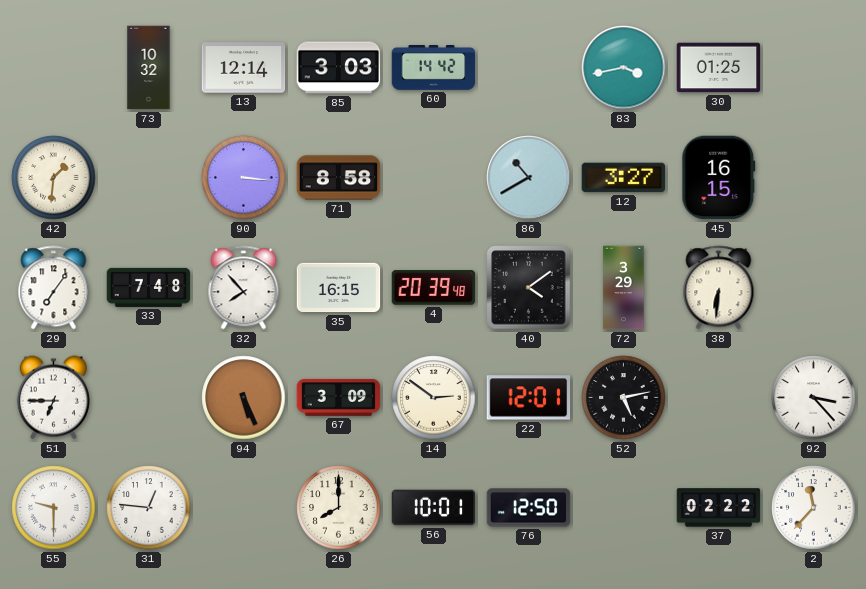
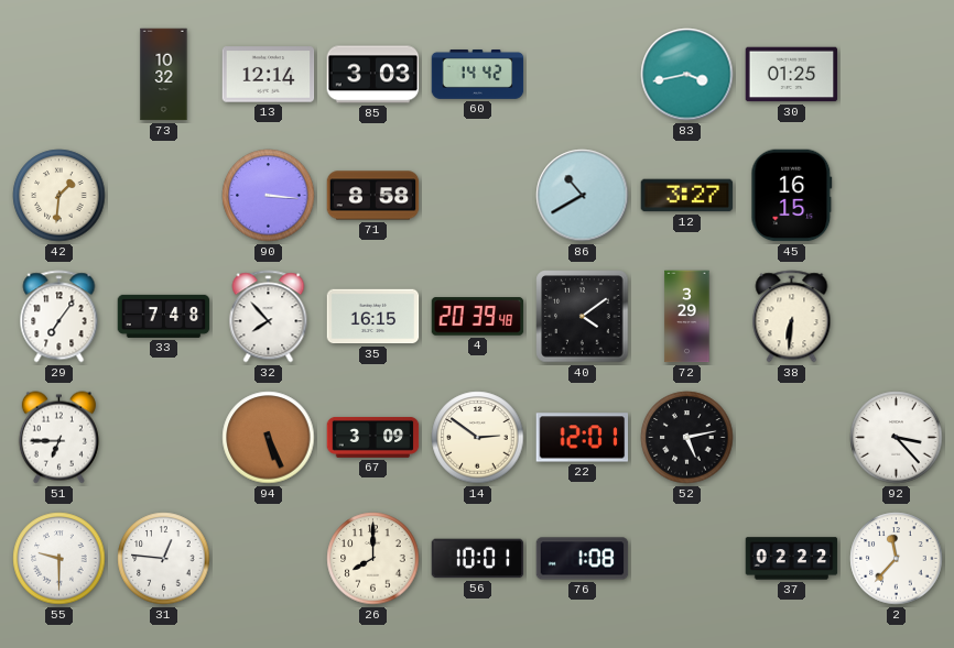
76: 12:50 -> 1:08
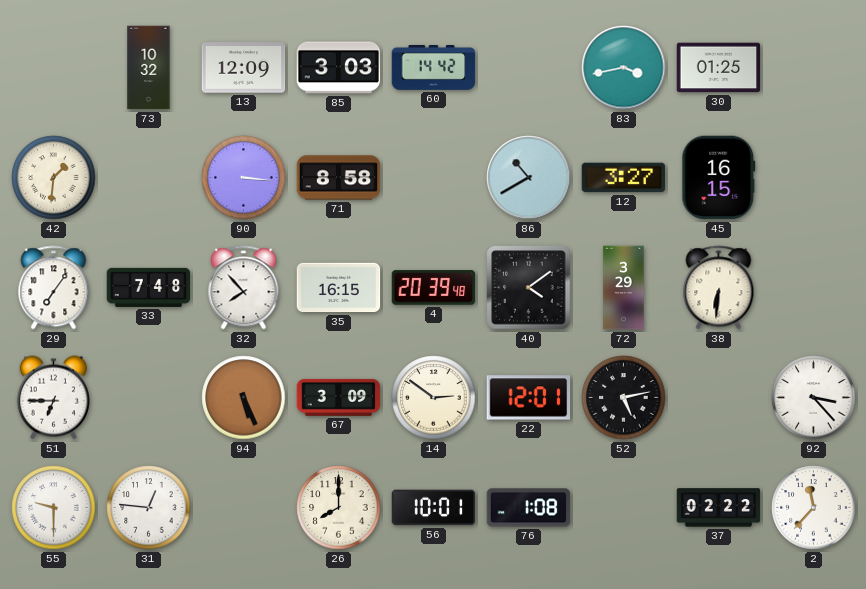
13: 12:14 -> 12:09
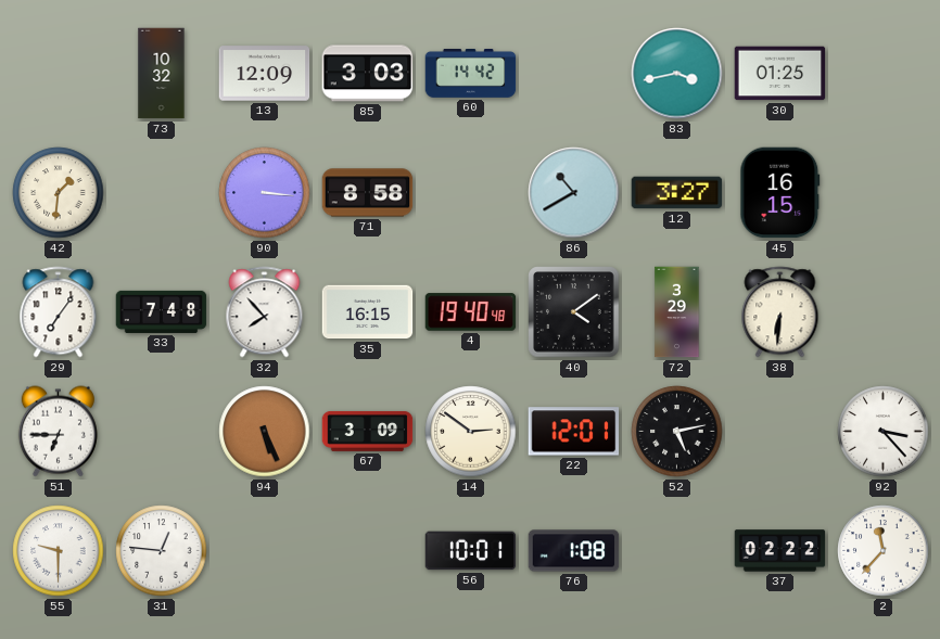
4: 20:39 -> 19:40
26: 8:00 -> none
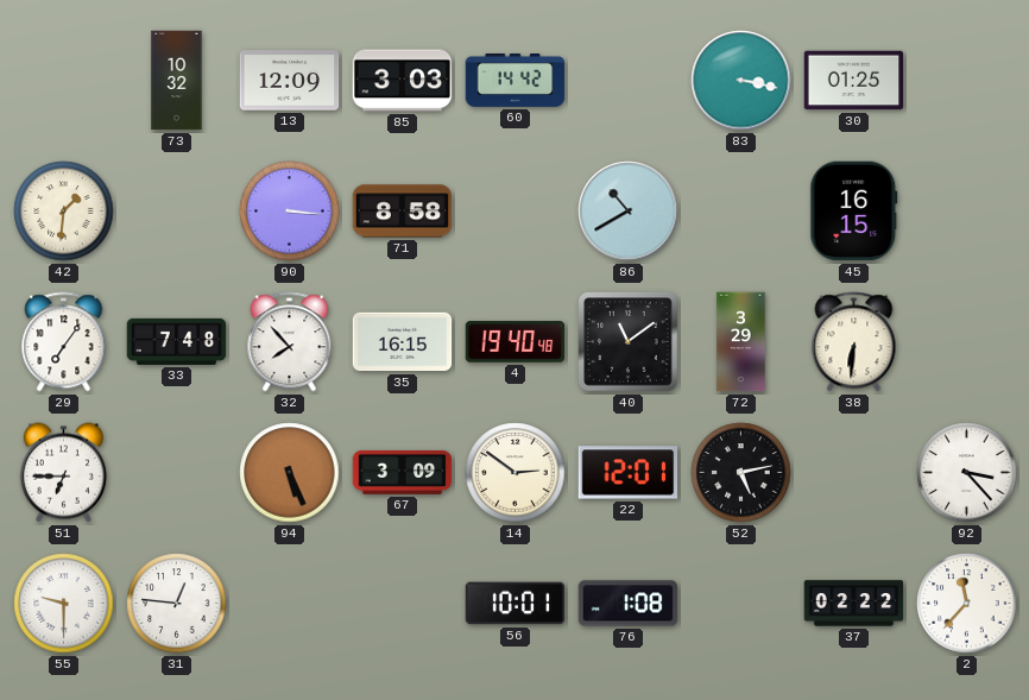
83: 3:43 -> 3:17
12: 3:27 -> none
40: 4:09 -> 11:09
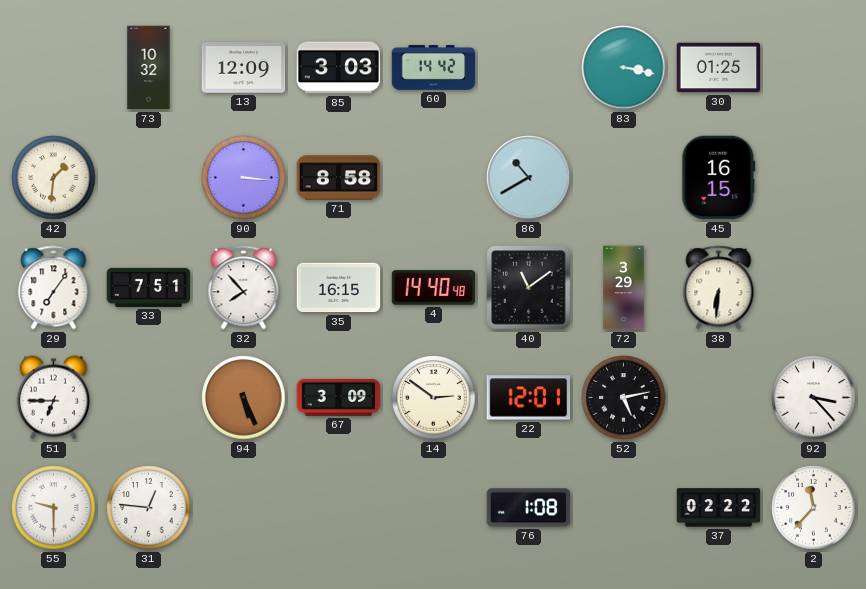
33: 7:48 -> 7:51
4: 19:40 -> 14:40
56: 10:01 -> none
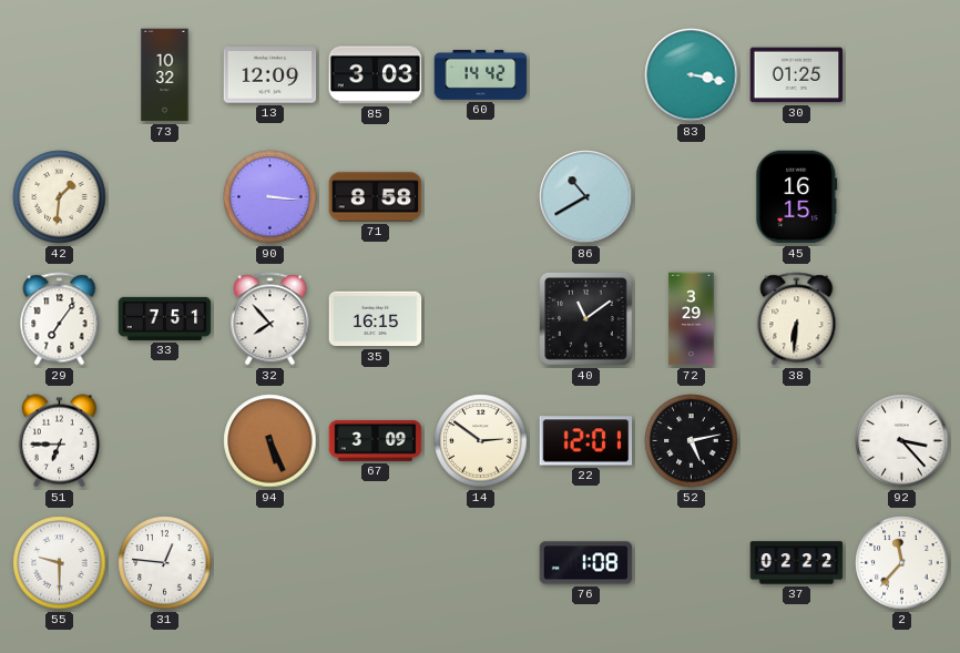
4: 14:40 -> none
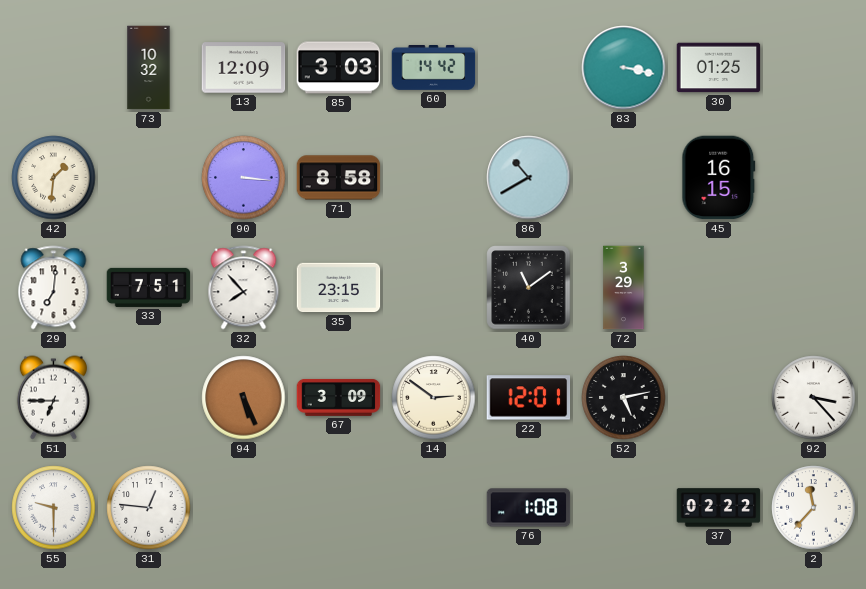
29: 7:06 -> 7:01
35: 16:15 -> 23:15
38: 6:31 -> none
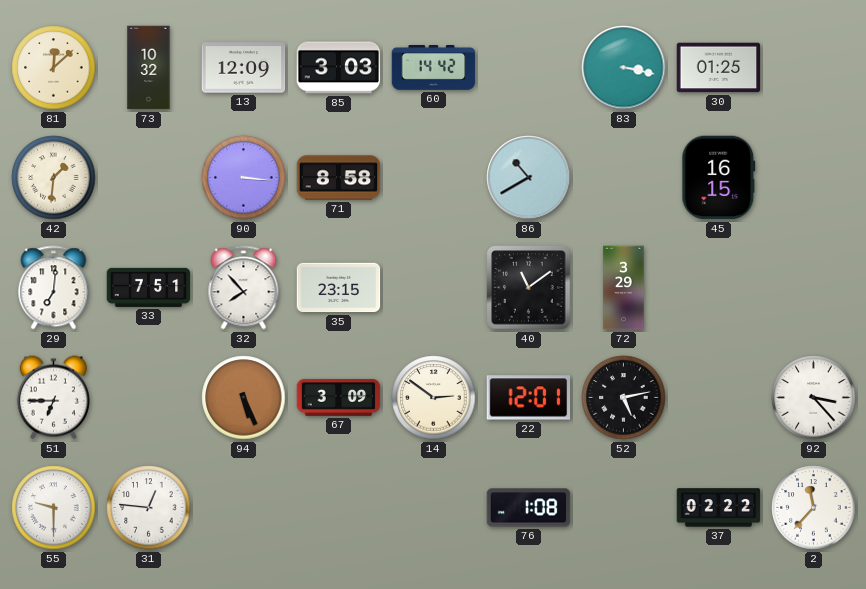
81: none -> 12:08
